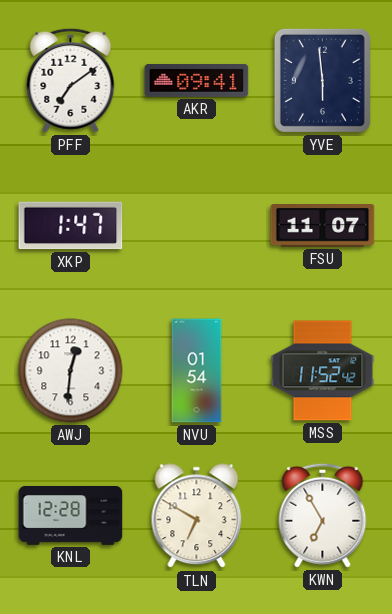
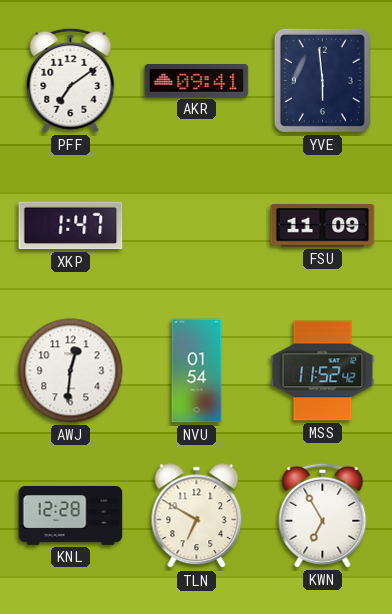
FSU: 11:07 -> 11:09
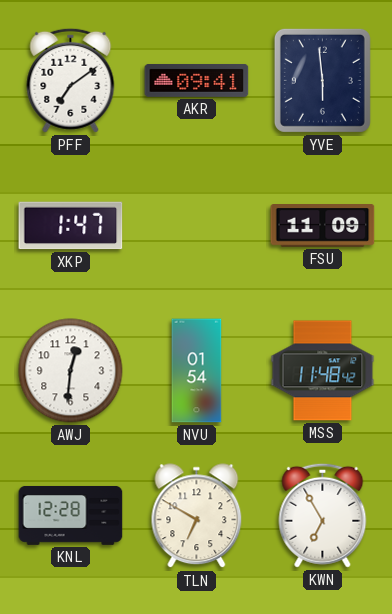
MSS: 11:52 -> 11:48
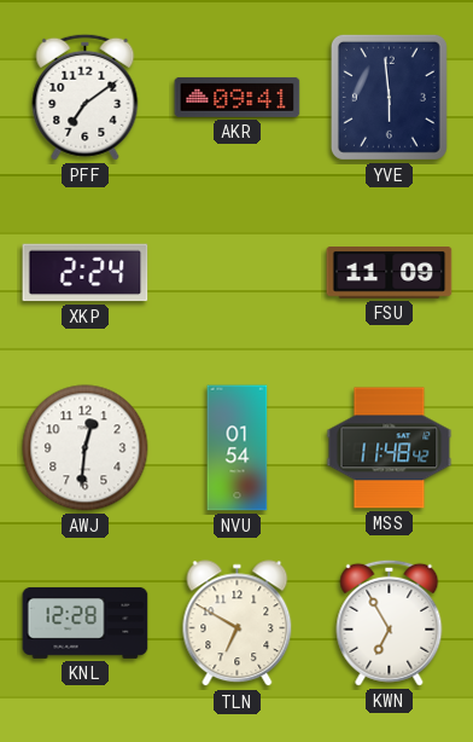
XKP: 1:47 -> 2:24
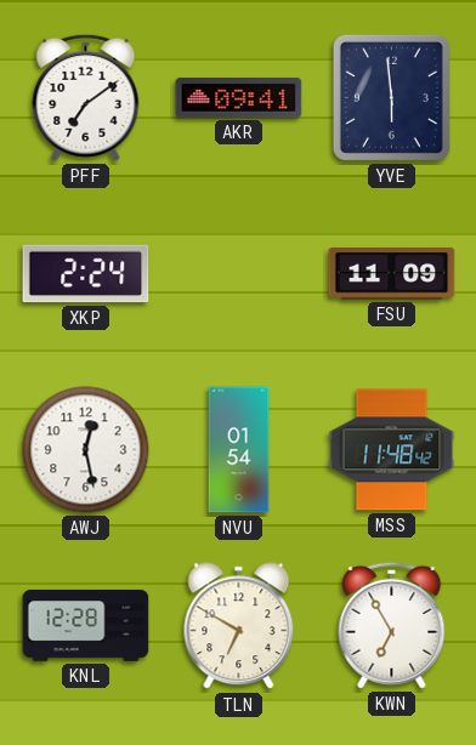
AWJ: 12:31 -> 12:28
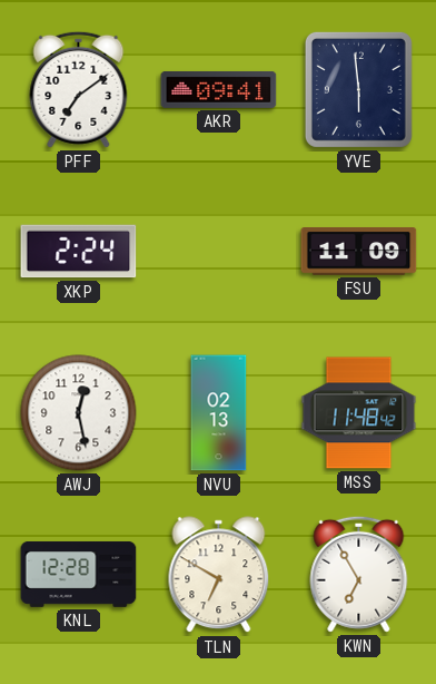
NVU: 01:54 -> 02:13
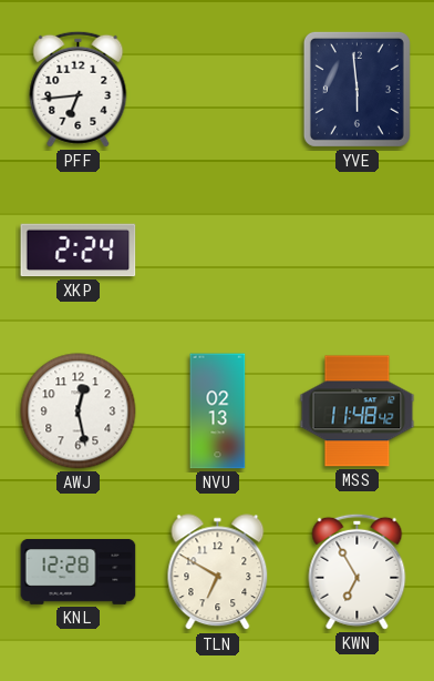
PFF: 7:09 -> 6:44
AKR: 09:41 -> none
FSU: 11:09 -> none
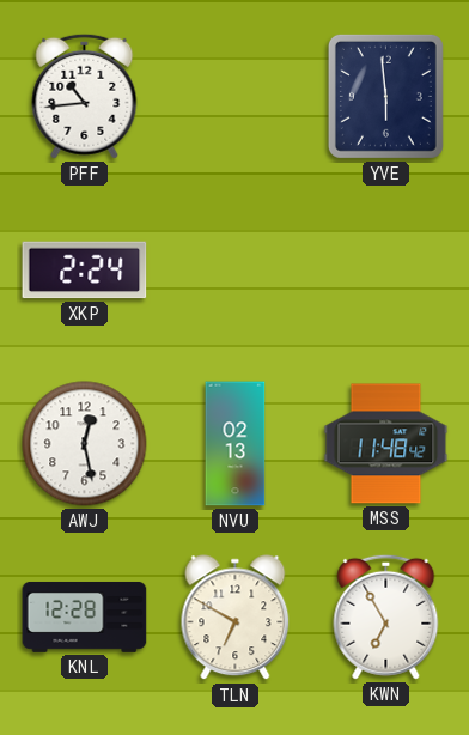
PFF: 6:44 -> 10:44
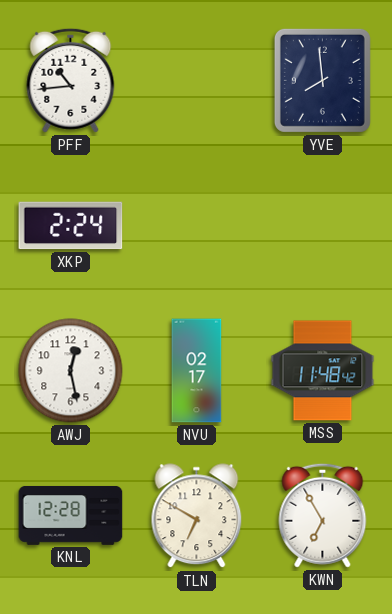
YVE: 5:59 -> 7:59
NVU: 02:13 -> 02:17
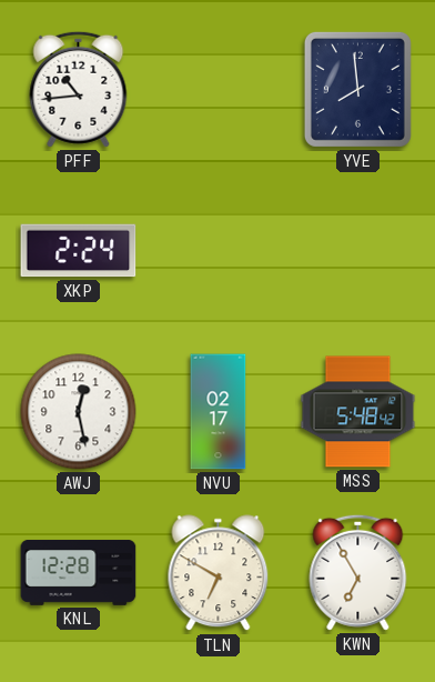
MSS: 11:48 -> 5:48
